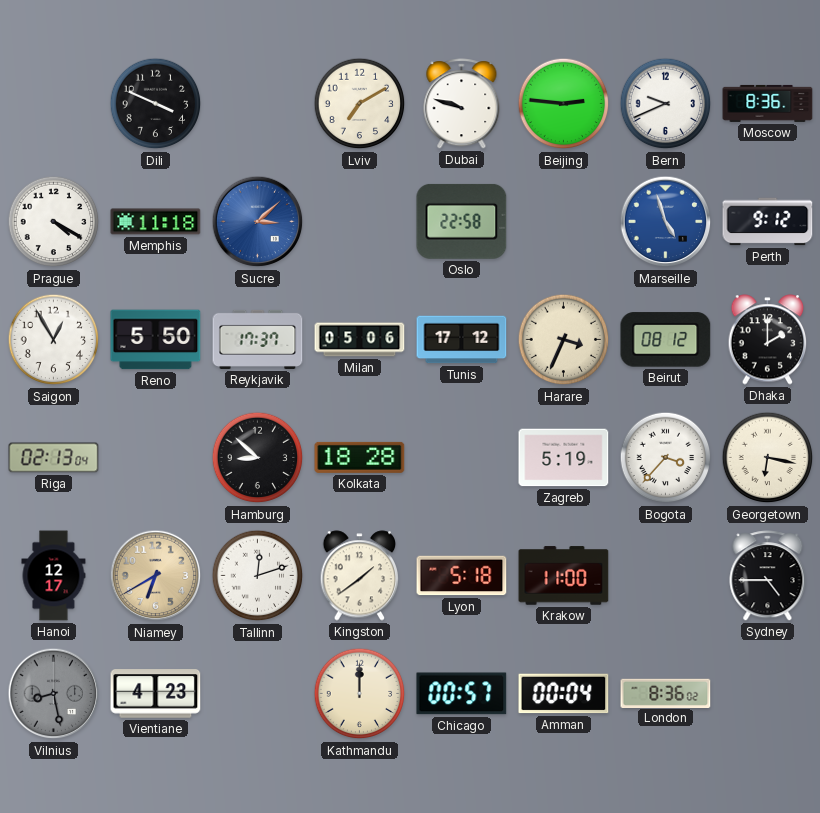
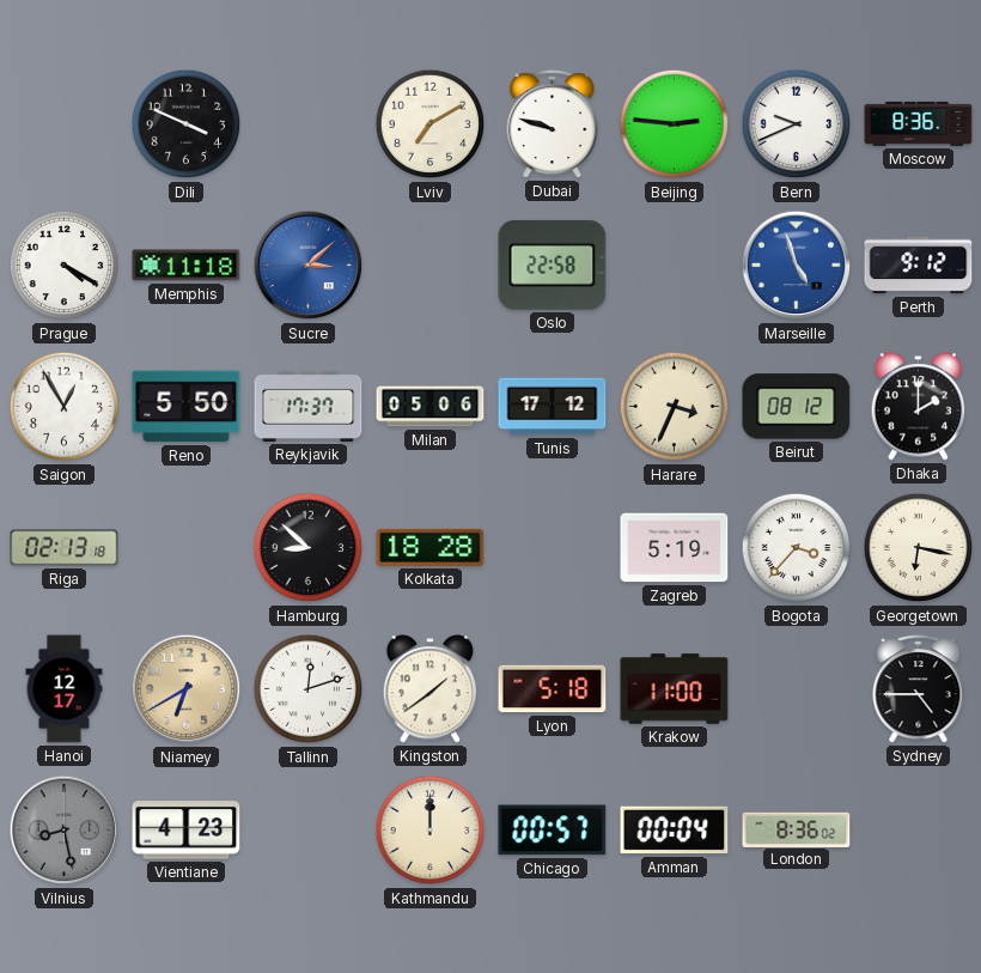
Riga: 02:13:04 -> 02:13:18
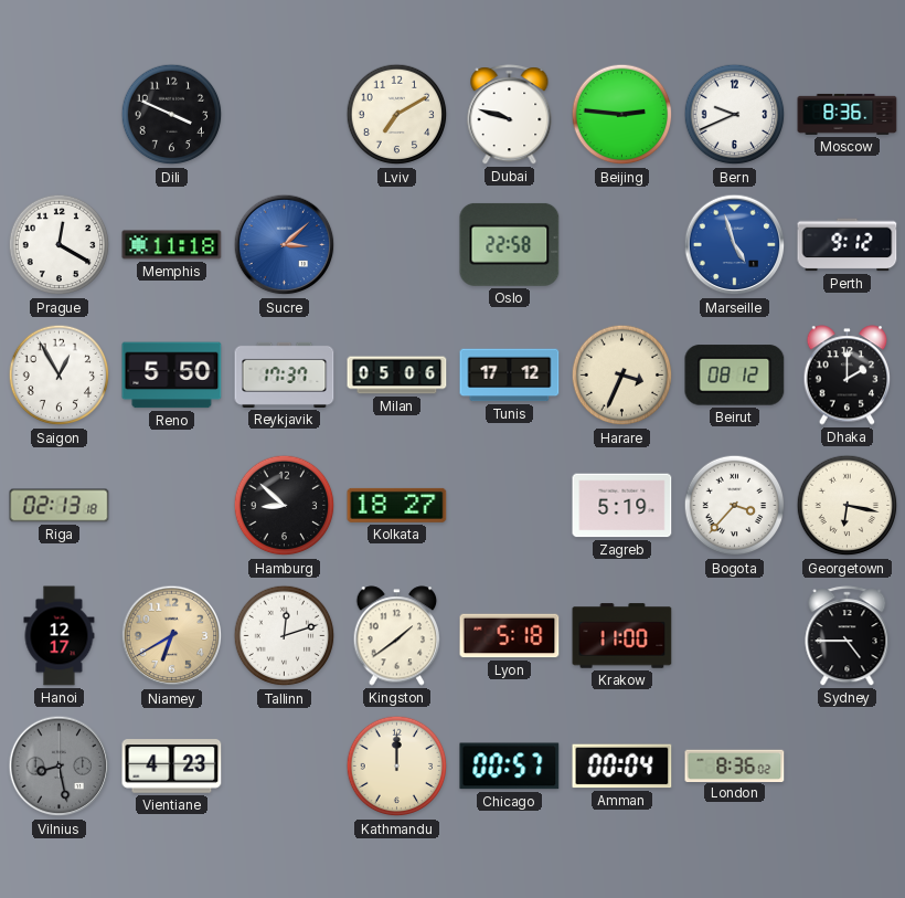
Prague: 4:20 -> 12:20
Kolkata: 18:28 -> 18:27
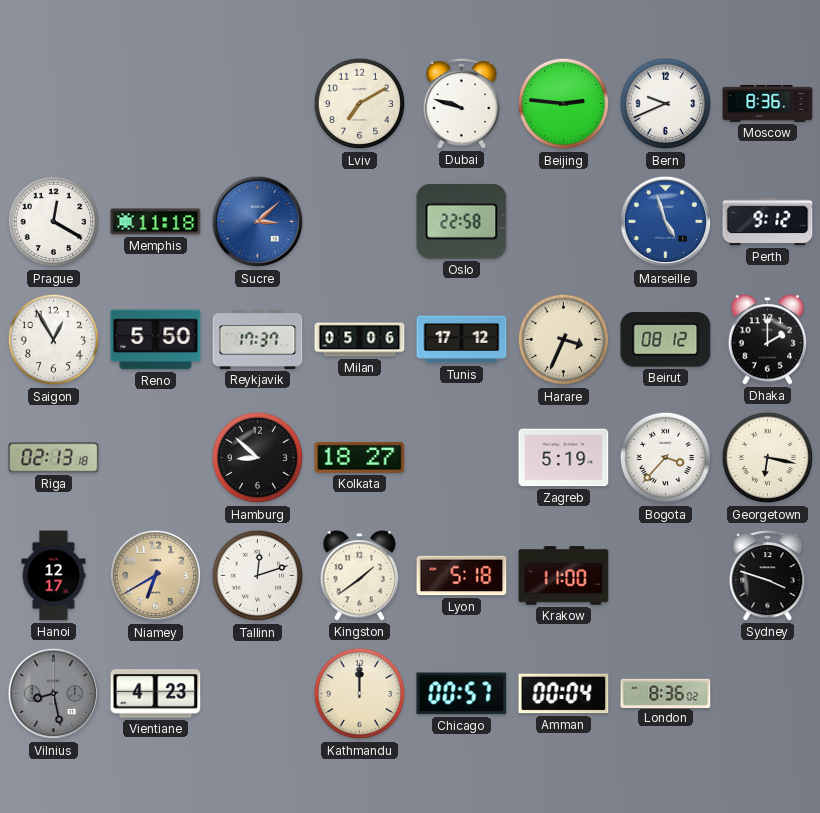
Dili: 3:49 -> none
Sydney: 4:45 -> 3:48
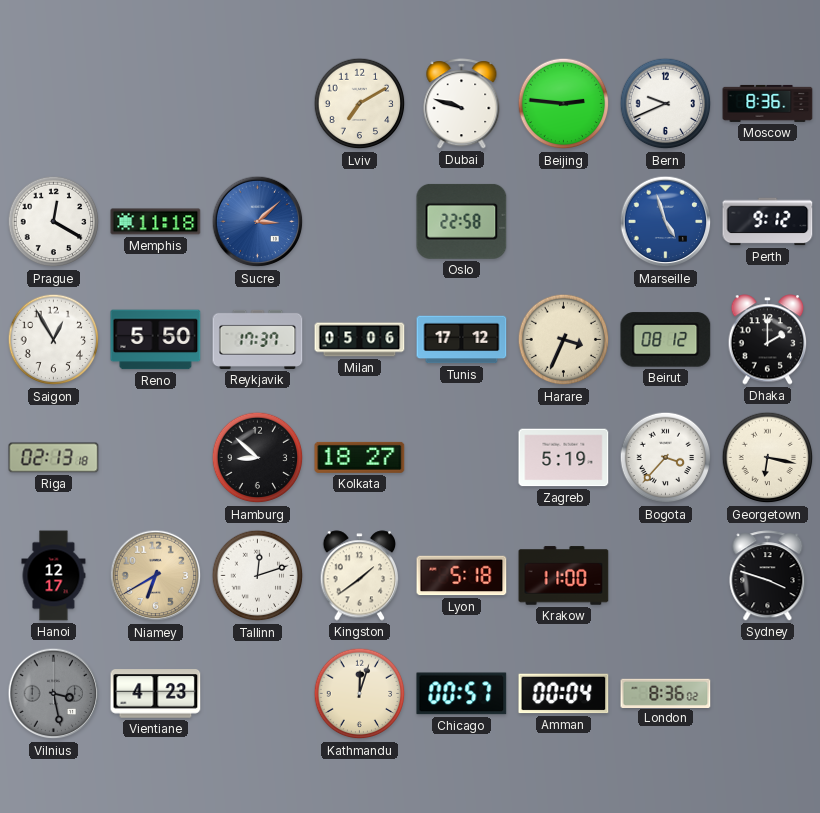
Vilnius: 8:28 -> 3:28
Kathmandu: 12:00 -> 12:03
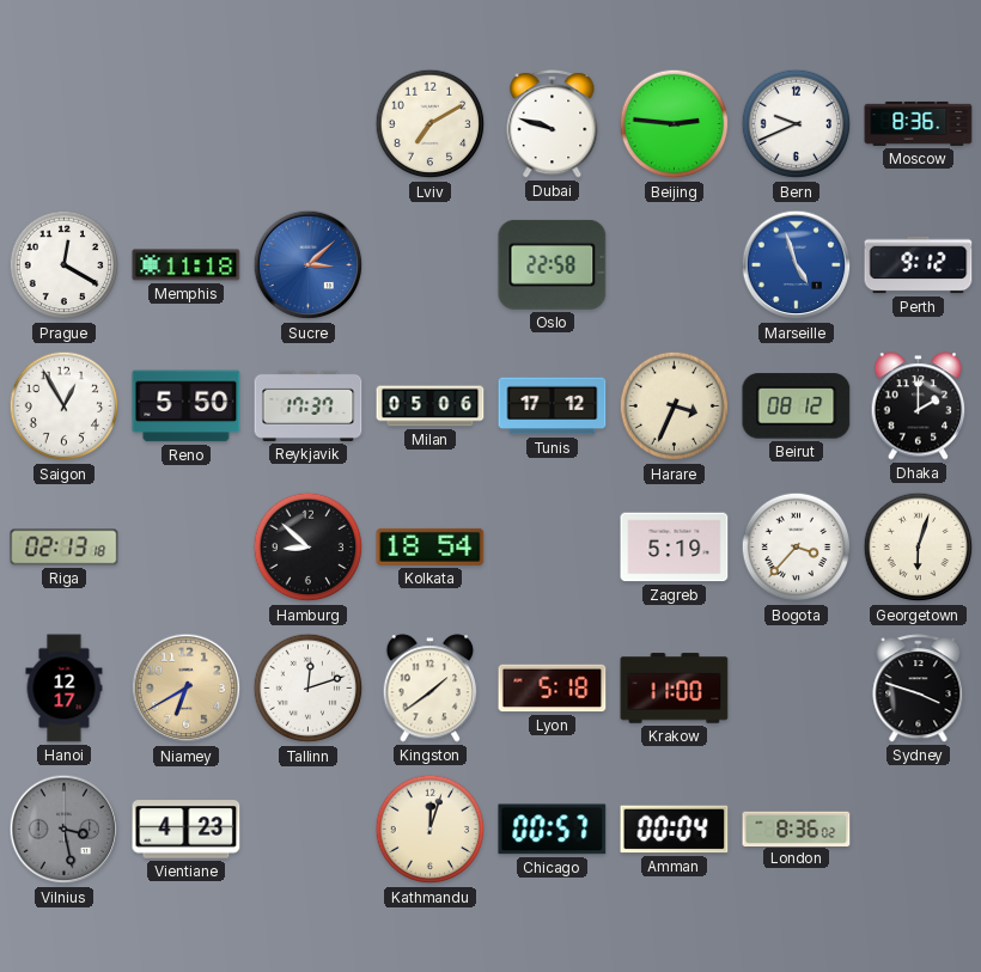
Kolkata: 18:27 -> 18:54
Georgetown: 6:17 -> 6:03
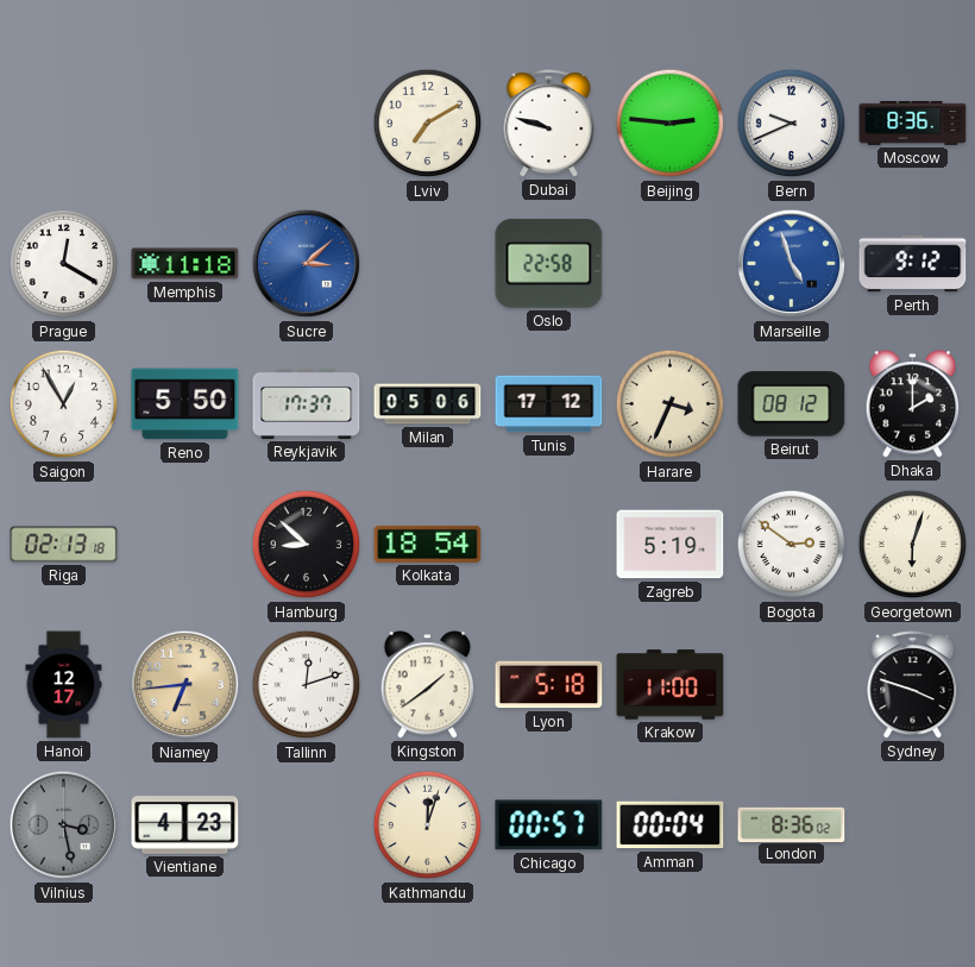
Bogota: 3:37 -> 2:51
Niamey: 6:40 -> 6:44
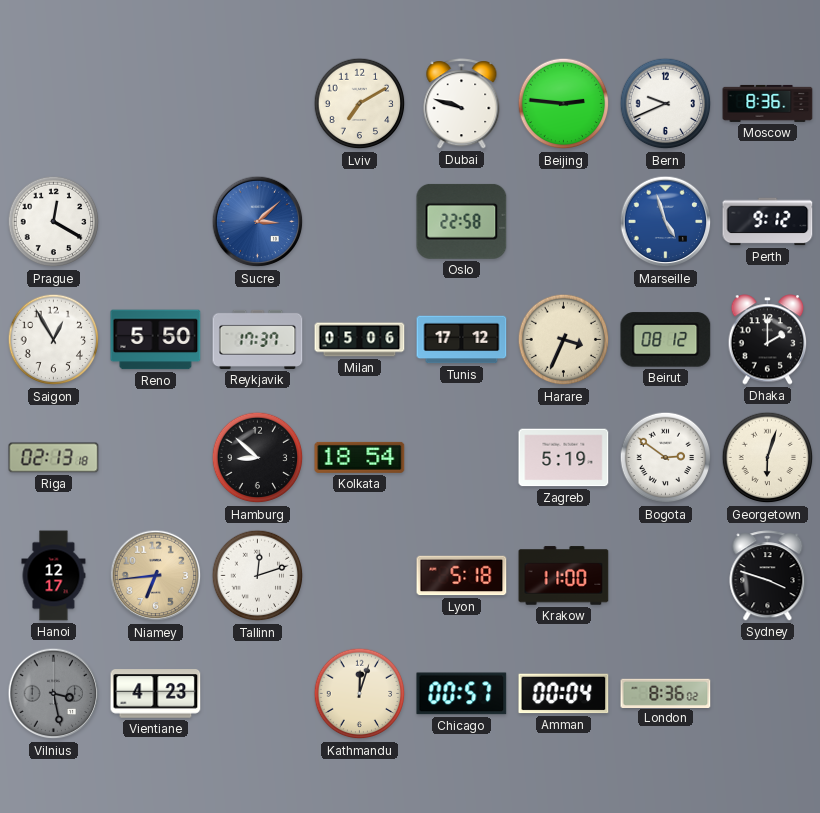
Memphis: 11:18 -> none
Kingston: 1:39 -> none
